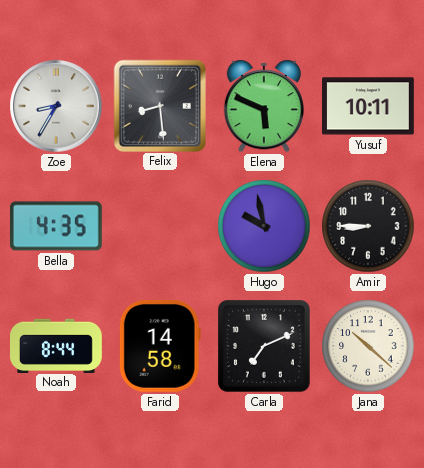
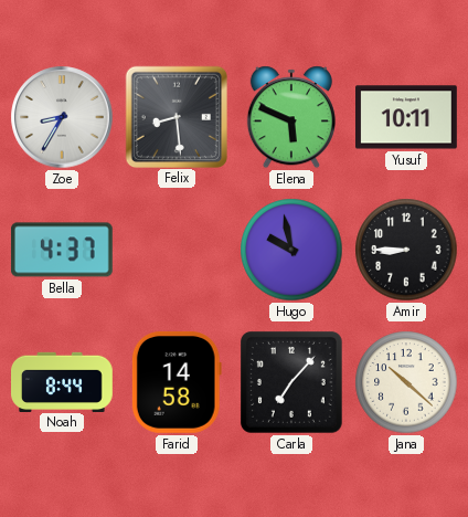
Bella: 4:35 -> 4:37
Carla: 7:11 -> 7:07
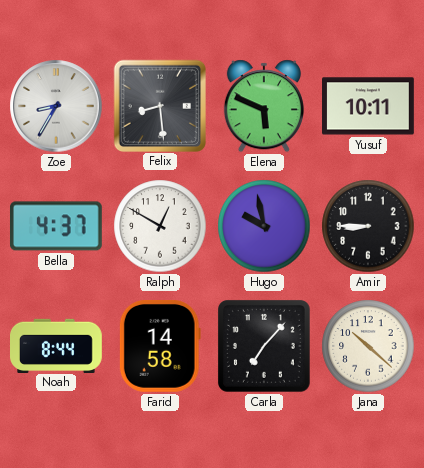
Ralph: none -> 12:50
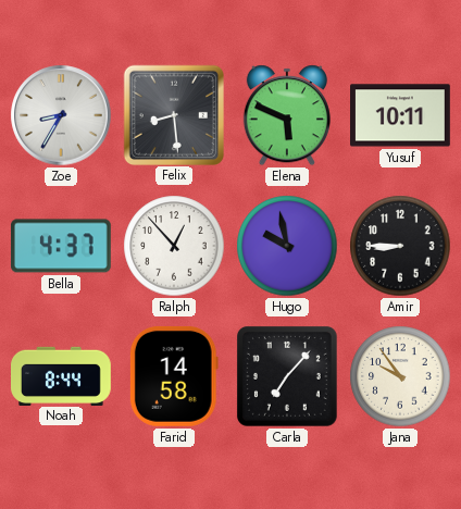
Ralph: 12:50 -> 12:53
Jana: 10:22 -> 9:54
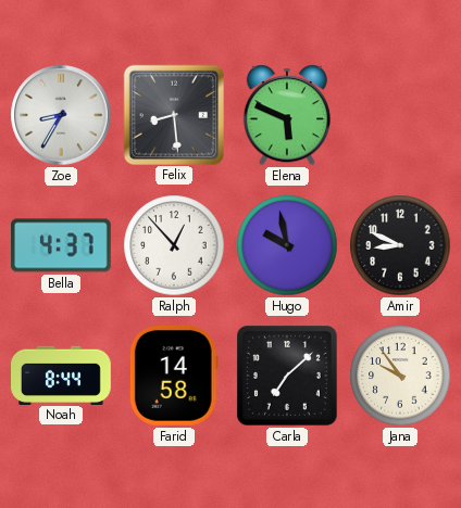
Yusuf: 10:11 -> none
Amir: 8:45 -> 8:49
Carla: 7:07 -> 7:08
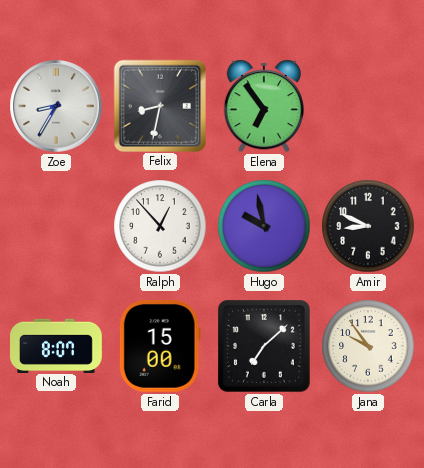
Felix: 8:29 -> 8:32
Elena: 5:49 -> 6:54
Bella: 4:37 -> none
Noah: 8:44 -> 8:07
Farid: 14:58 -> 15:00
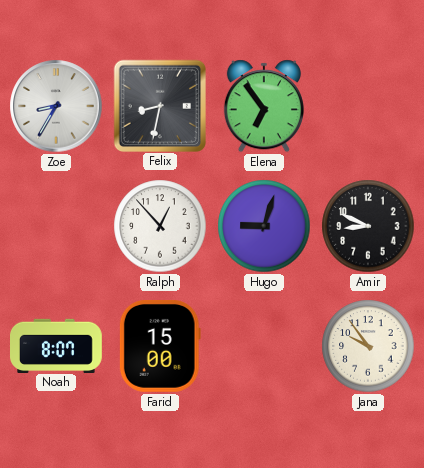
Hugo: 9:58 -> 9:03
Carla: 7:08 -> none
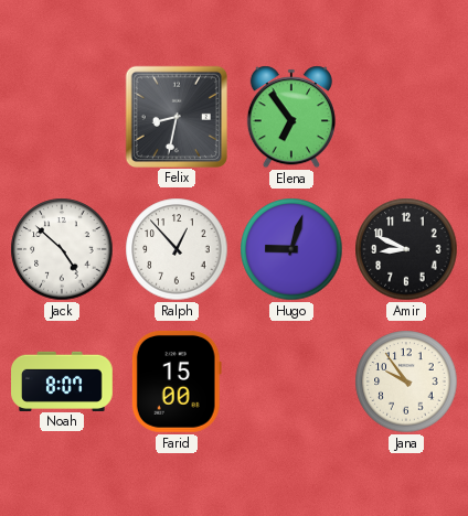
Zoe: 8:35 -> none
Jack: none -> 4:52
